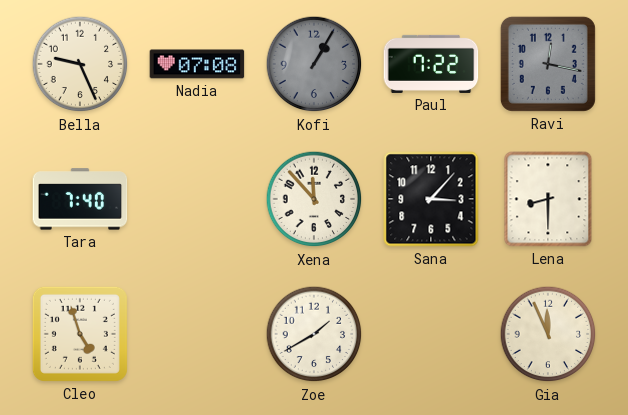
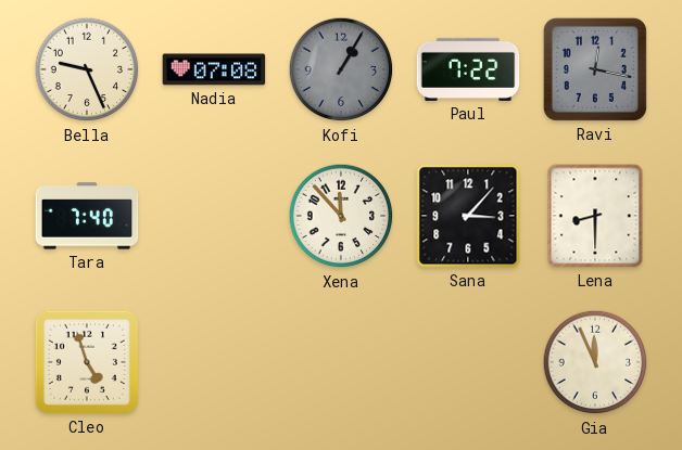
Zoe: 1:40 -> none
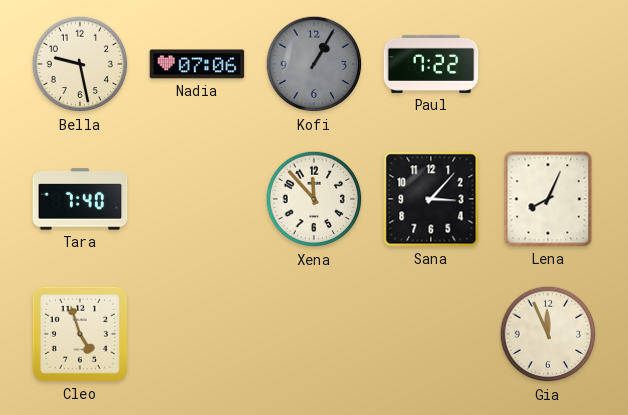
Bella: 9:26 -> 9:28
Nadia: 07:08 -> 07:06
Ravi: 12:17 -> none
Lena: 8:30 -> 8:04
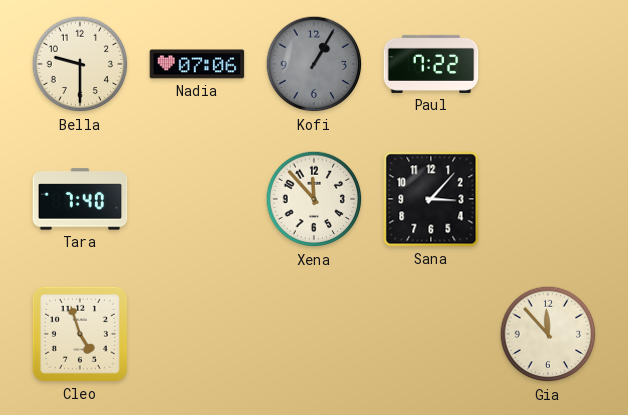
Bella: 9:28 -> 9:30
Lena: 8:04 -> none
Gia: 11:56 -> 11:53
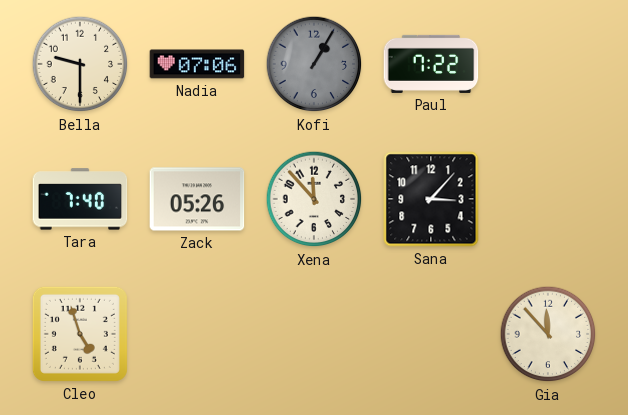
Zack: none -> 05:26
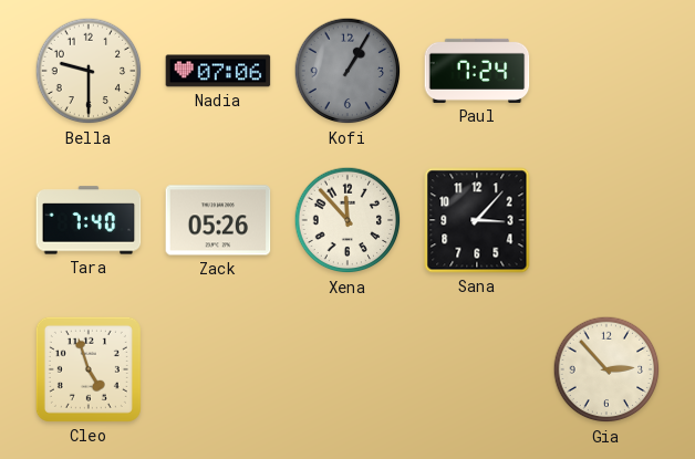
Paul: 7:22 -> 7:24
Gia: 11:53 -> 2:53
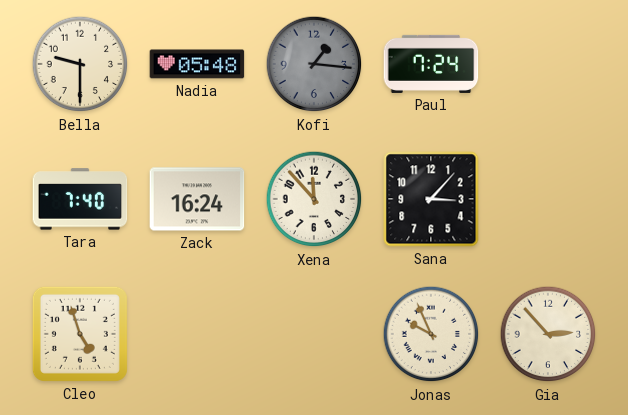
Nadia: 07:06 -> 05:48
Kofi: 1:05 -> 1:16
Zack: 05:26 -> 16:24
Jonas: none -> 9:56
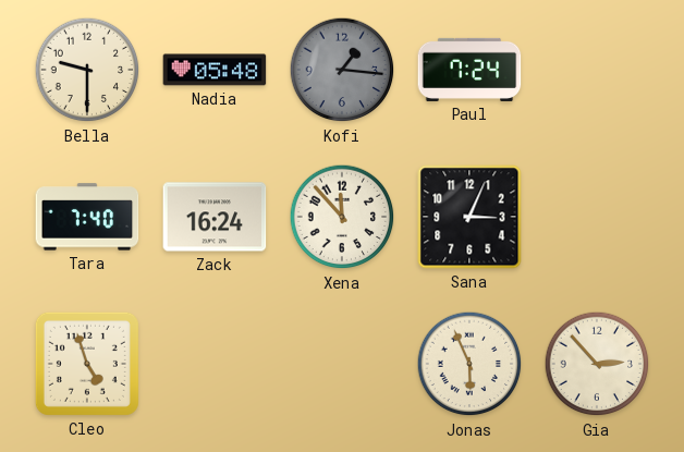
Sana: 3:07 -> 3:04
Jonas: 9:56 -> 5:56
